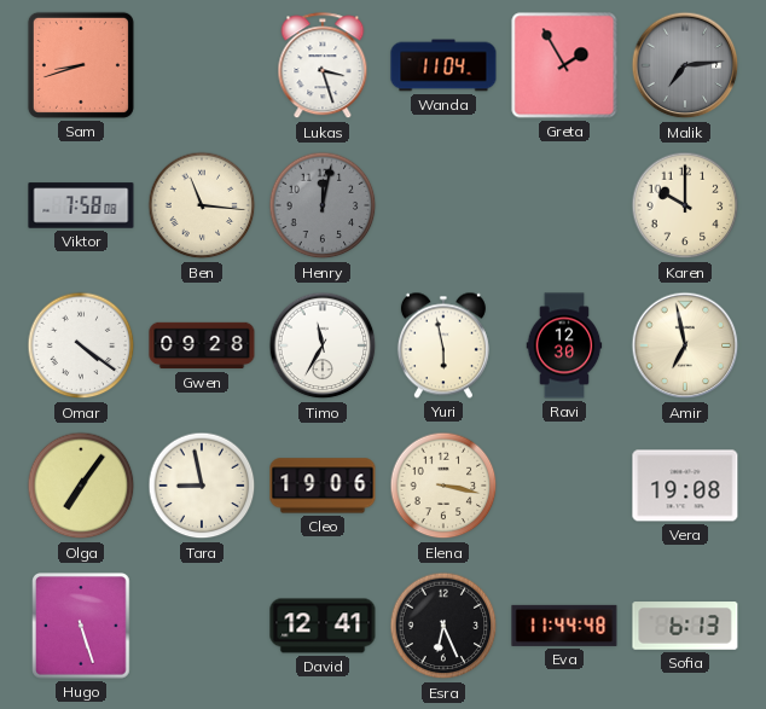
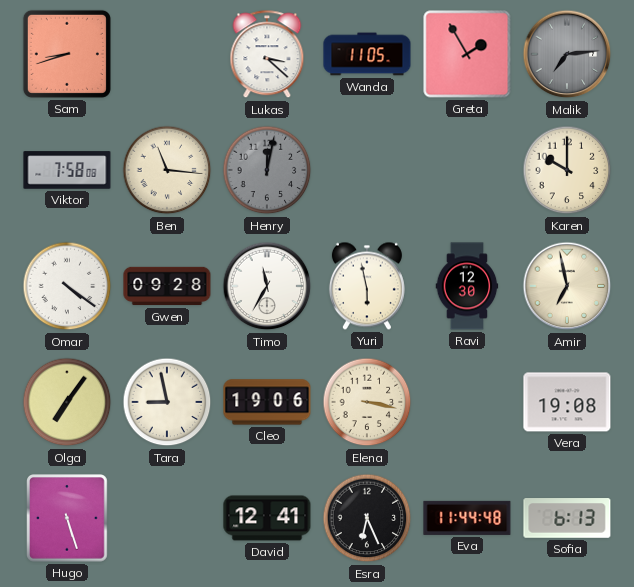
Lukas: 3:27 -> 3:22
Wanda: 11:04 -> 11:05
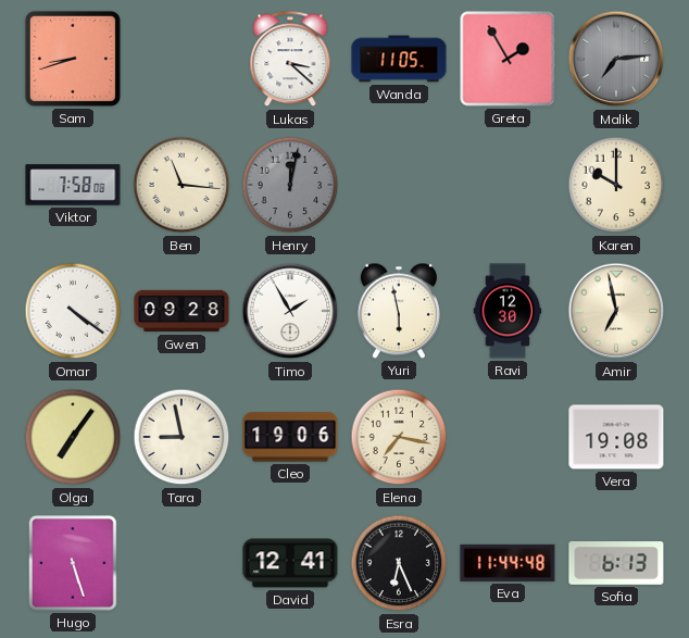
Timo: 11:35 -> 1:55
Elena: 3:17 -> 7:17
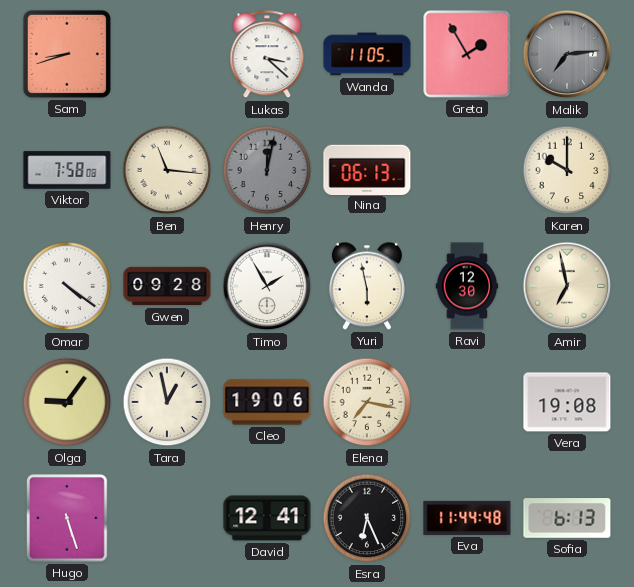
Nina: none -> 06:13
Olga: 7:06 -> 9:06
Tara: 8:58 -> 12:58
